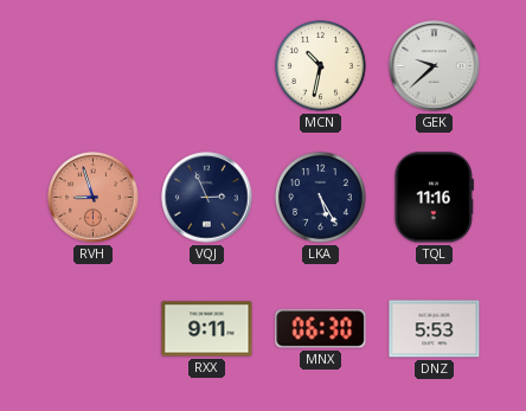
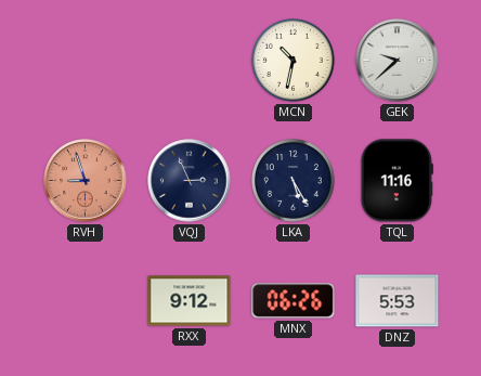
RXX: 9:11 -> 9:12
MNX: 06:30 -> 06:26
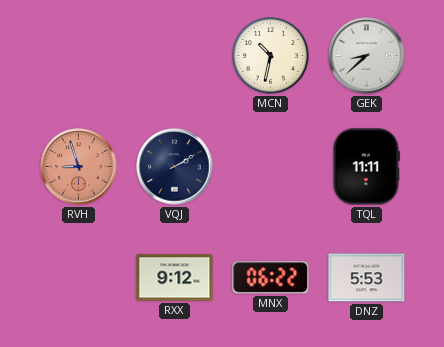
GEK: 9:38 -> 8:38
VQJ: 2:56 -> 2:10
LKA: 5:25 -> none
TQL: 11:16 -> 11:11
MNX: 06:26 -> 06:22
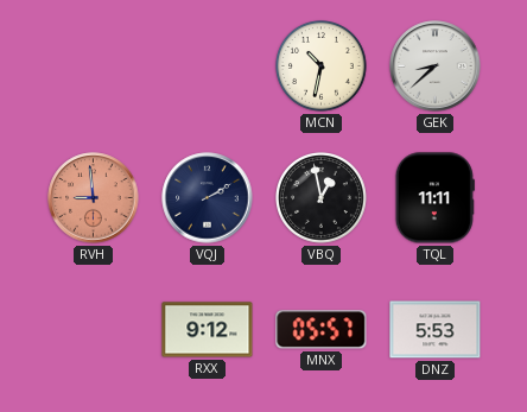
RVH: 8:57 -> 8:59
VBQ: none -> 12:58
MNX: 06:22 -> 05:57
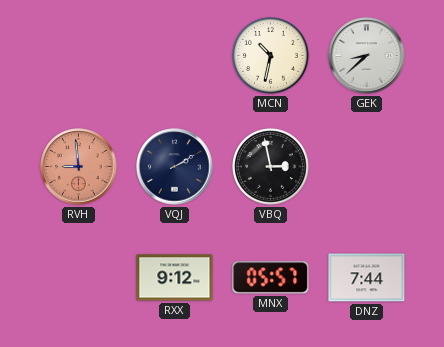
VBQ: 12:58 -> 2:58
TQL: 11:11 -> none
DNZ: 5:53 -> 7:44
